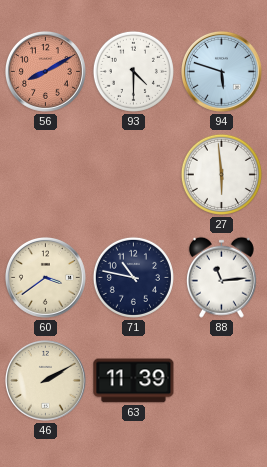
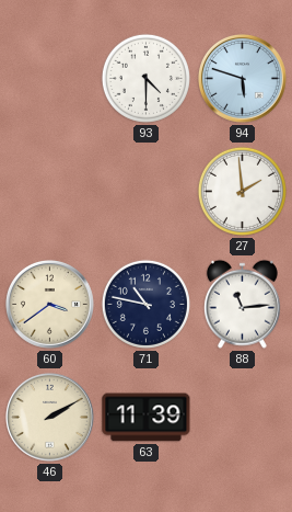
56: 8:10 -> none
27: 5:59 -> 1:59
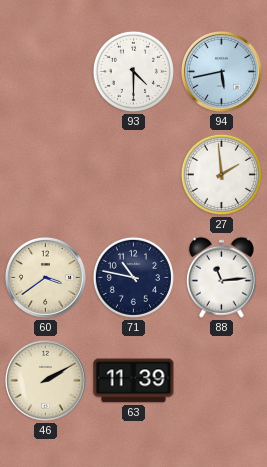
94: 5:48 -> 5:43
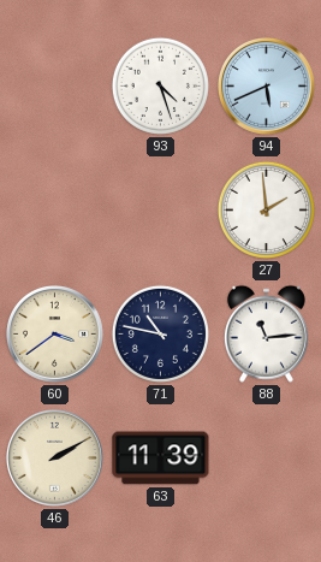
93: 4:30 -> 4:27
94: 5:43 -> 5:41
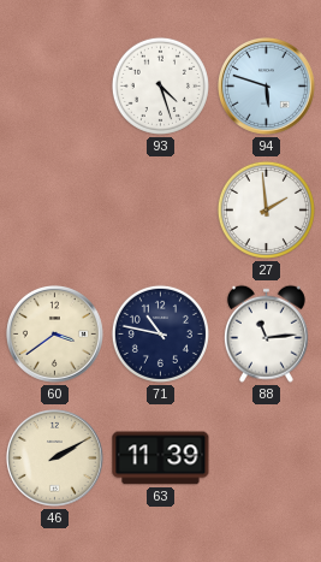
94: 5:41 -> 5:48
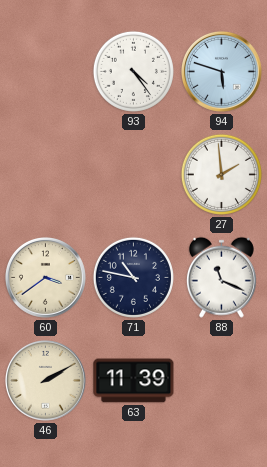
93: 4:27 -> 4:24
88: 11:14 -> 11:19
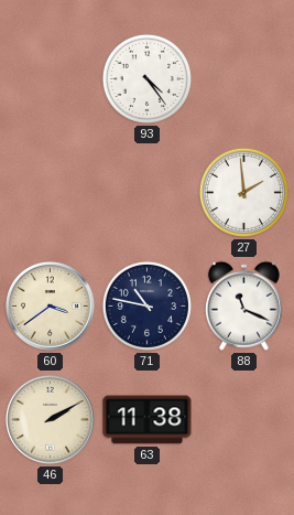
94: 5:48 -> none
63: 11:39 -> 11:38
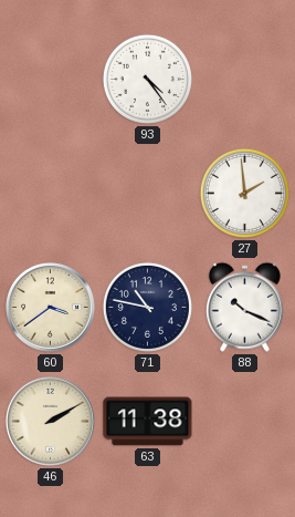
88: 11:19 -> 10:19
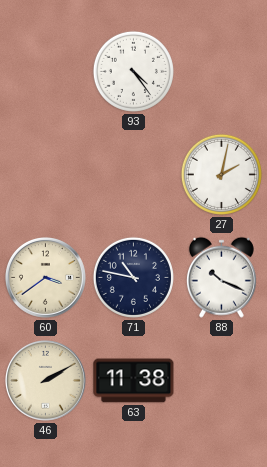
27: 1:59 -> 2:02
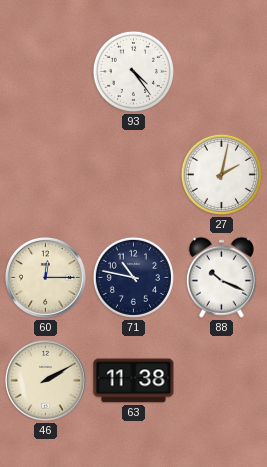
60: 3:39 -> 12:15
